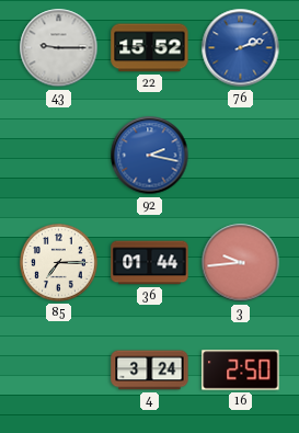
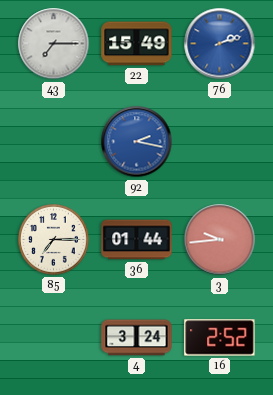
43: 9:15 -> 7:15
22: 15:52 -> 15:49
16: 2:50 -> 2:52
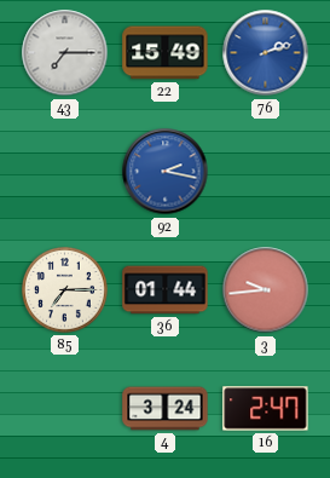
16: 2:52 -> 2:47
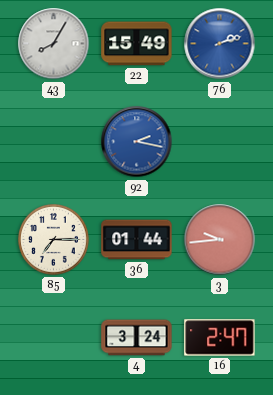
43: 7:15 -> 8:05
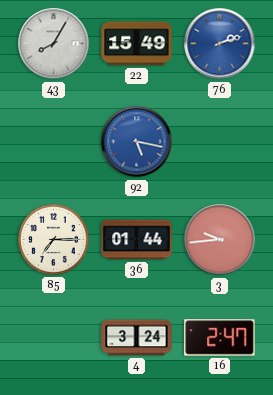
92: 2:17 -> 5:17
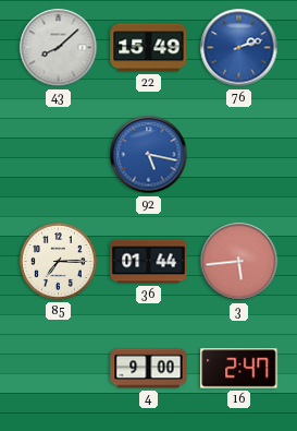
43: 8:05 -> 8:08
3: 9:44 -> 5:44
4: 3:24 -> 9:00
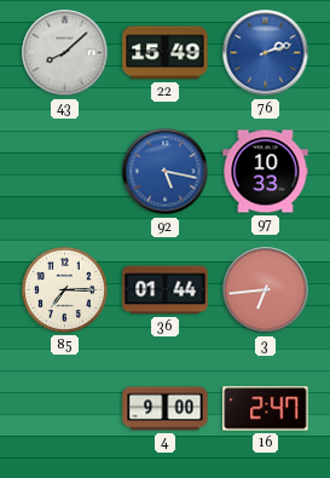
97: none -> 10:33
3: 5:44 -> 6:44
